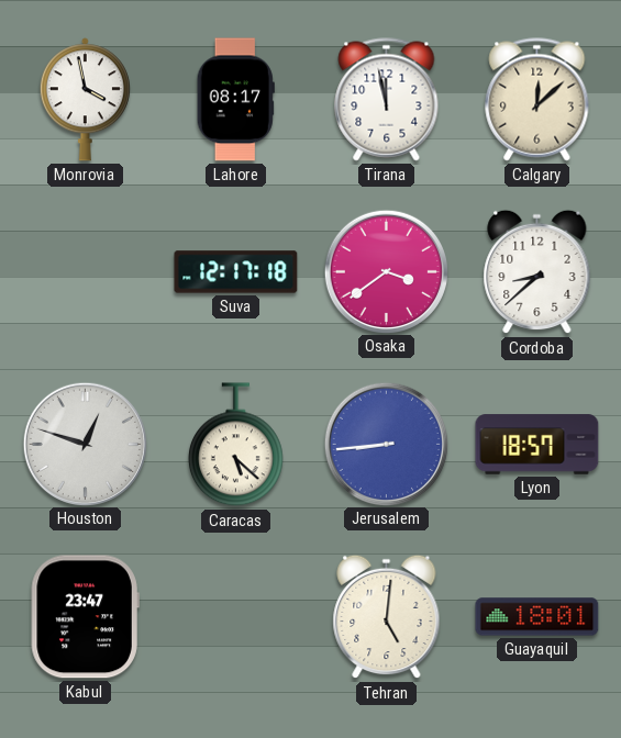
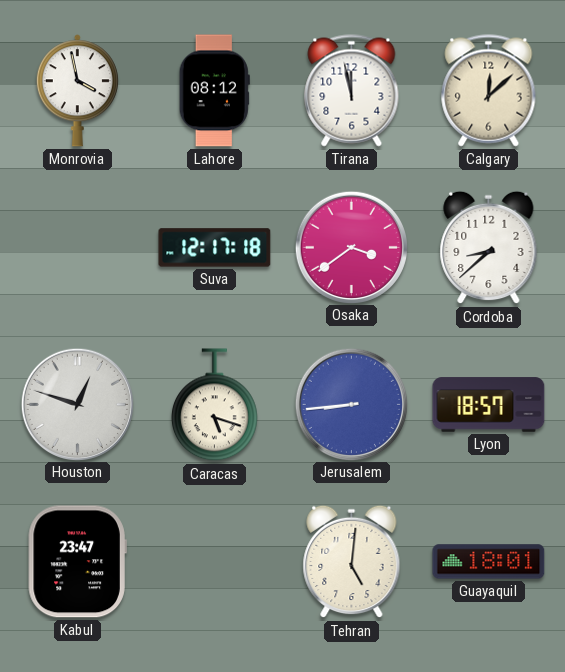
Lahore: 08:17 -> 08:12
Caracas: 5:22 -> 5:18
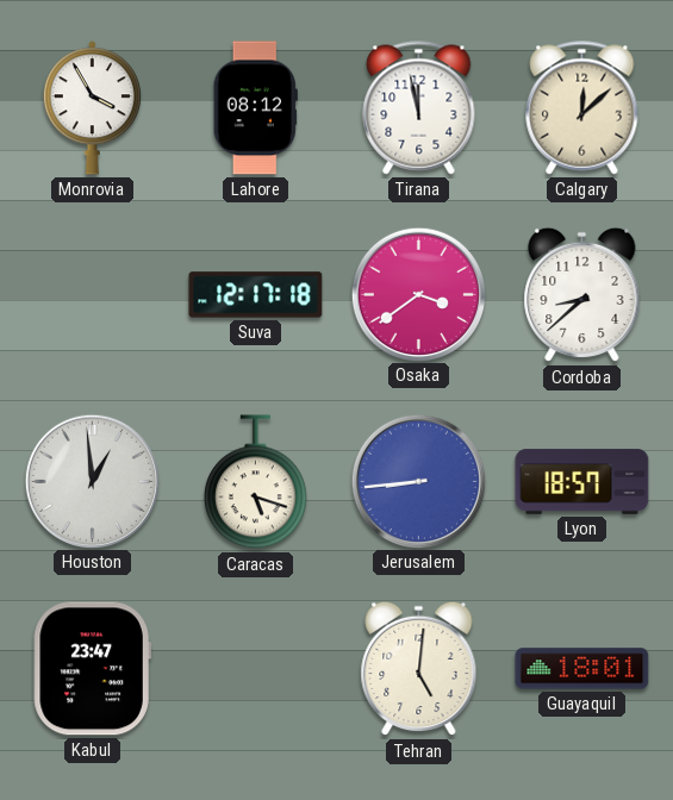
Monrovia: 3:58 -> 3:55
Houston: 12:48 -> 12:59
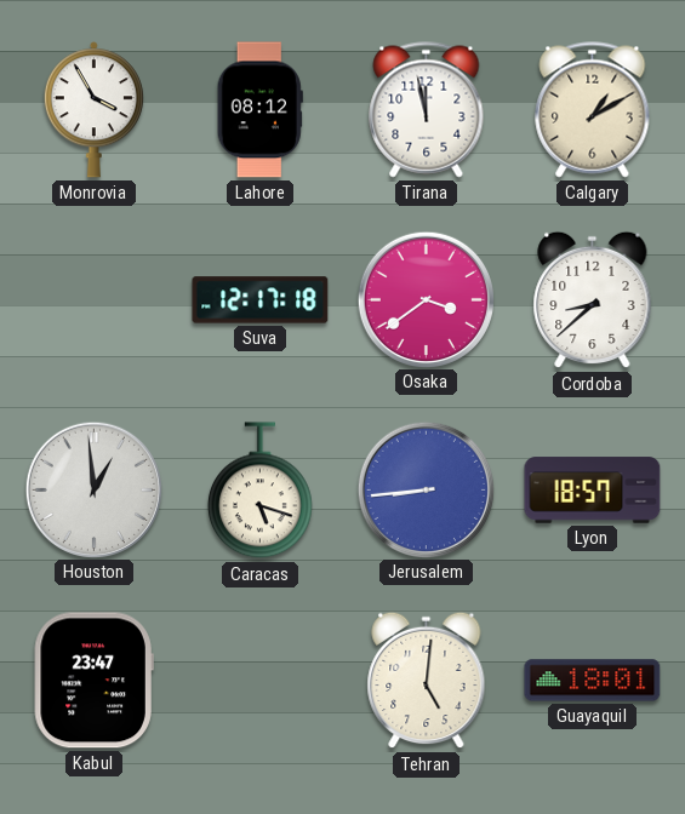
Calgary: 12:08 -> 1:10
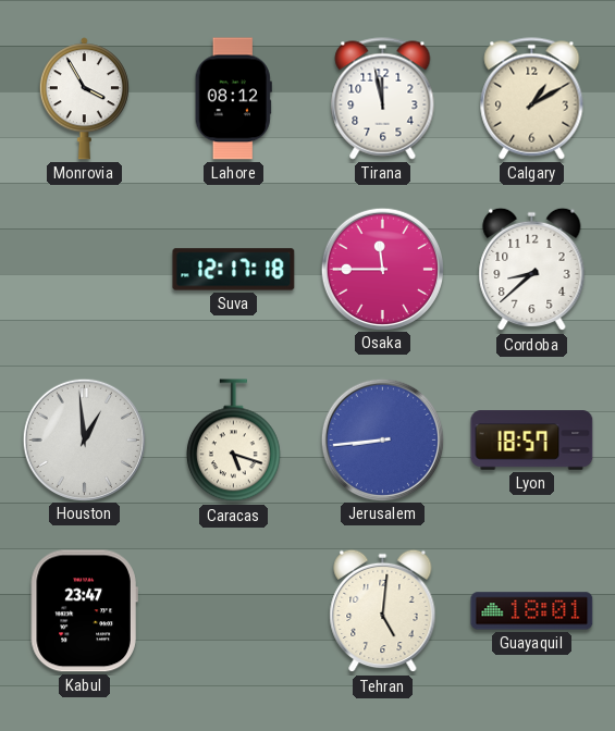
Osaka: 3:39 -> 11:45
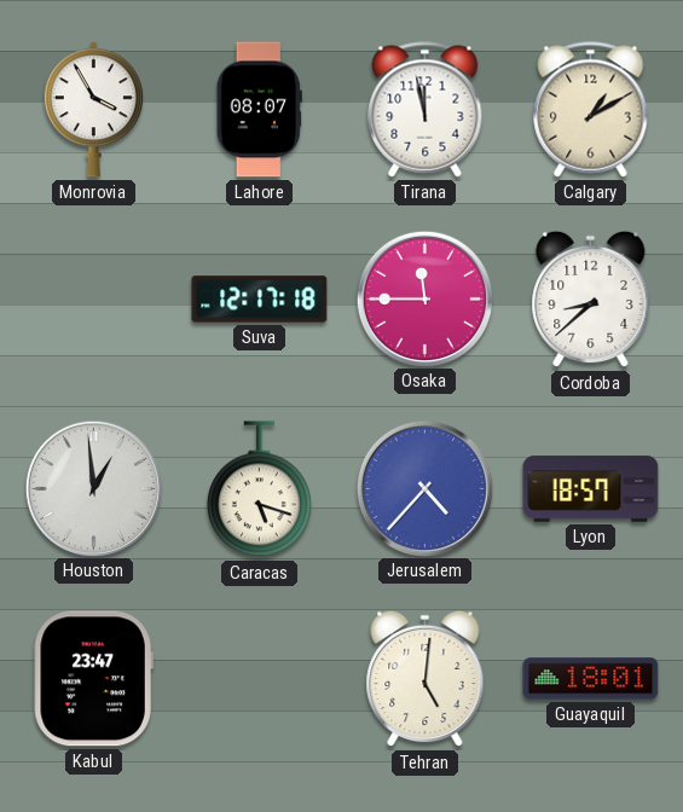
Lahore: 08:12 -> 08:07
Jerusalem: 8:44 -> 4:37
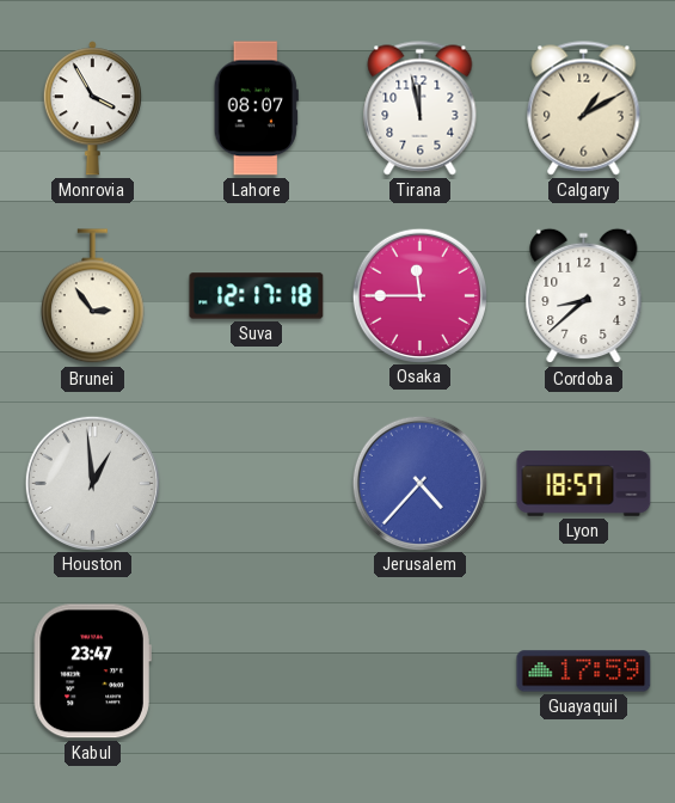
Brunei: none -> 2:54
Caracas: 5:18 -> none
Tehran: 5:01 -> none
Guayaquil: 18:01 -> 17:59
